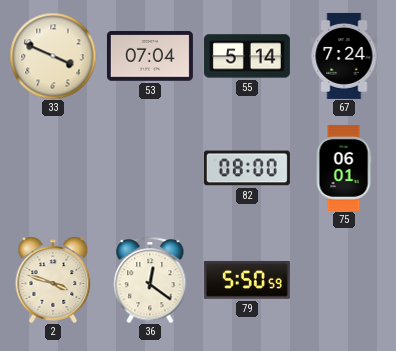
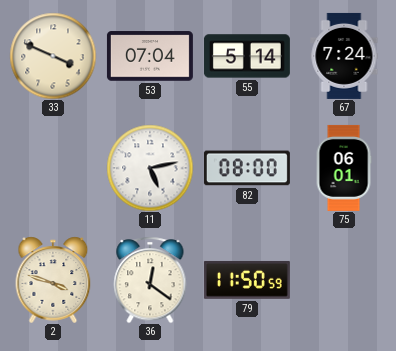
11: none -> 5:13
79: 5:50 -> 11:50
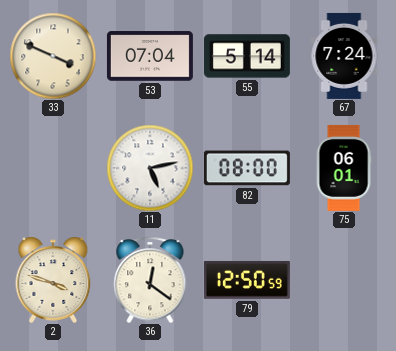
79: 11:50 -> 12:50
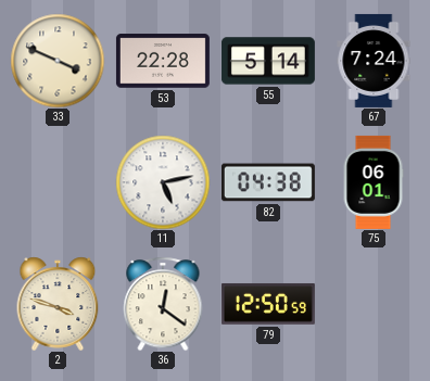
53: 07:04 -> 22:28
82: 08:00 -> 04:38
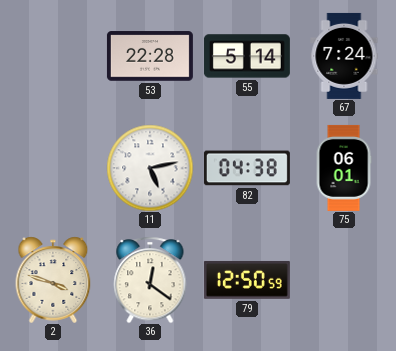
33: 3:49 -> none
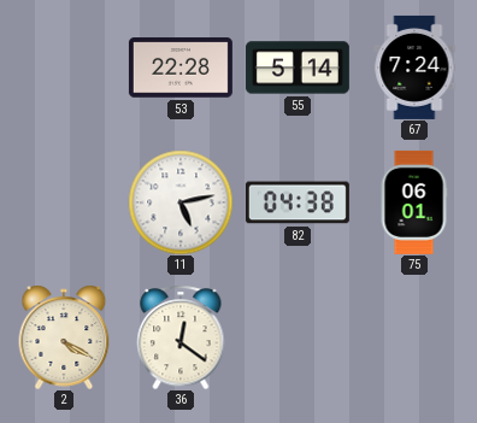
2: 3:48 -> 4:20
79: 12:50 -> none
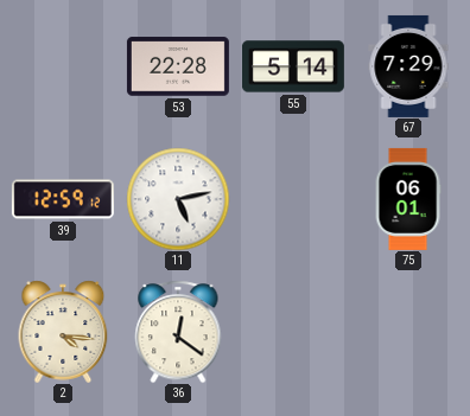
67: 7:24 -> 7:29
39: none -> 12:59
82: 04:38 -> none
2: 4:20 -> 4:16
